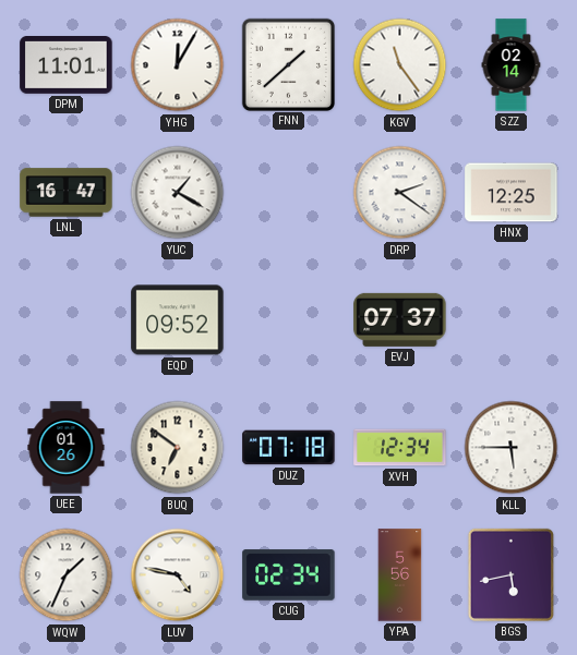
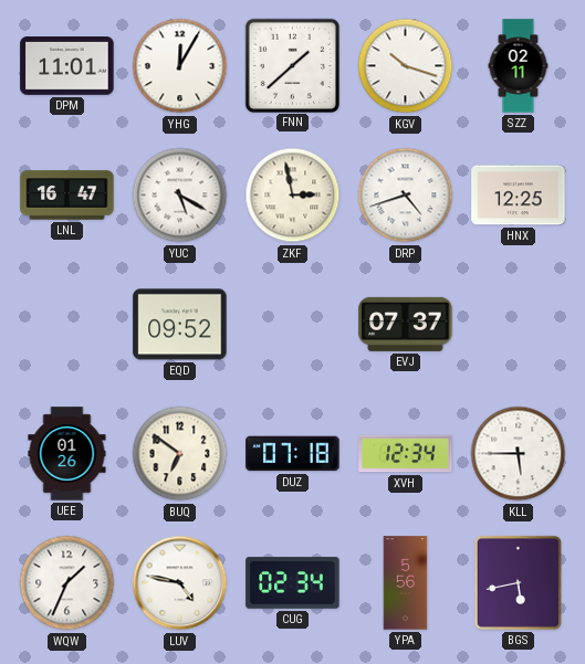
KGV: 11:24 -> 10:18
SZZ: 02:14 -> 02:11
YUC: 1:20 -> 5:20
ZKF: none -> 2:58
DRP: 2:21 -> 4:42
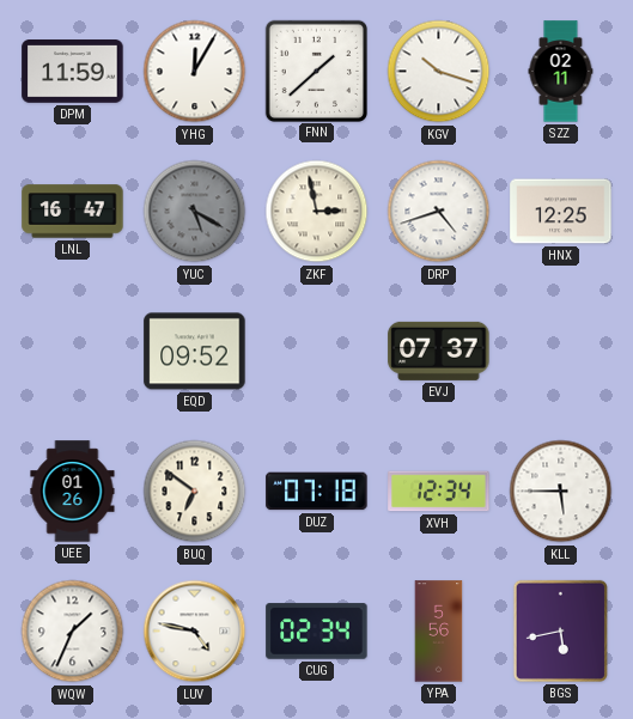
DPM: 11:01 -> 11:59
YUC dial: white -> grey
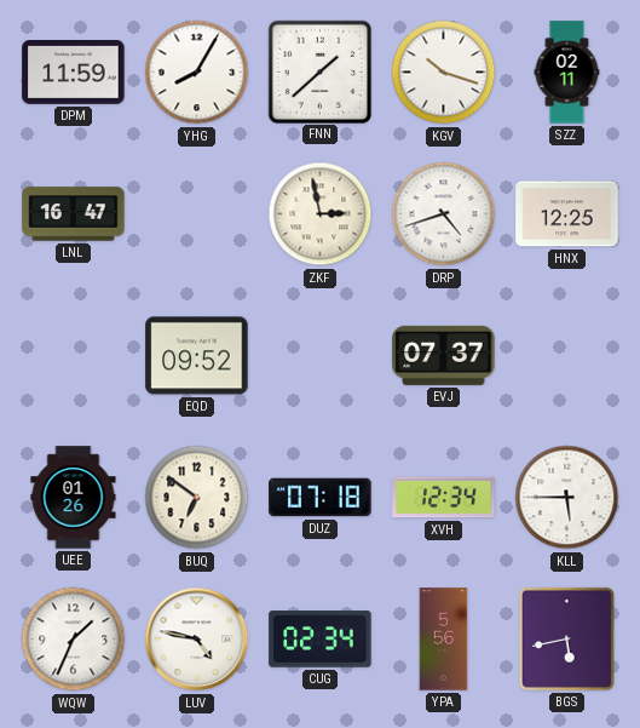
YHG: 12:05 -> 8:05
YUC: 5:20 -> none
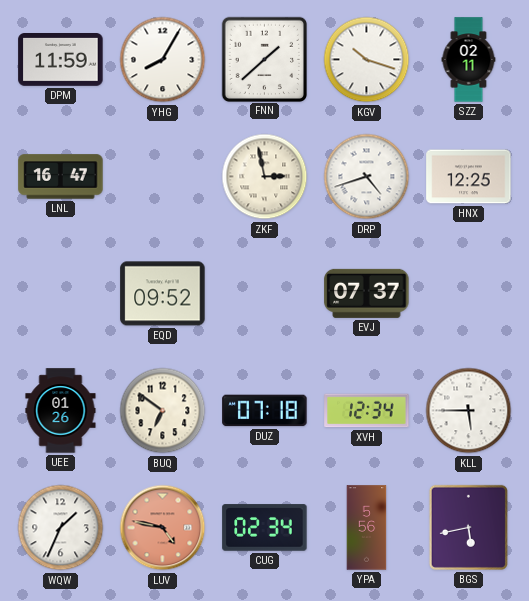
LUV dial: white -> salmon
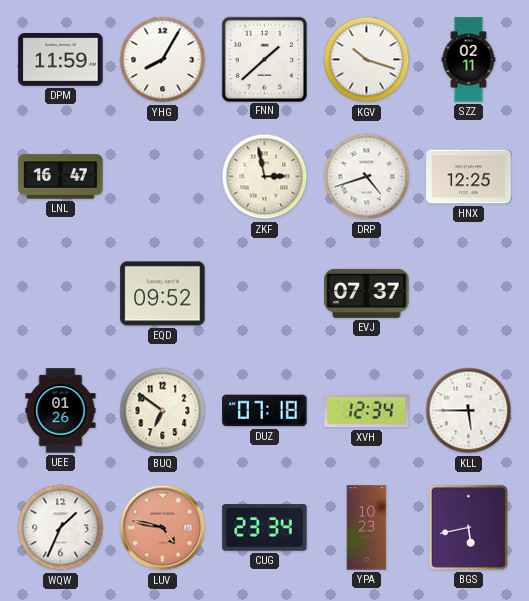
CUG: 02:34 -> 23:34
YPA: 5:56 -> 10:23
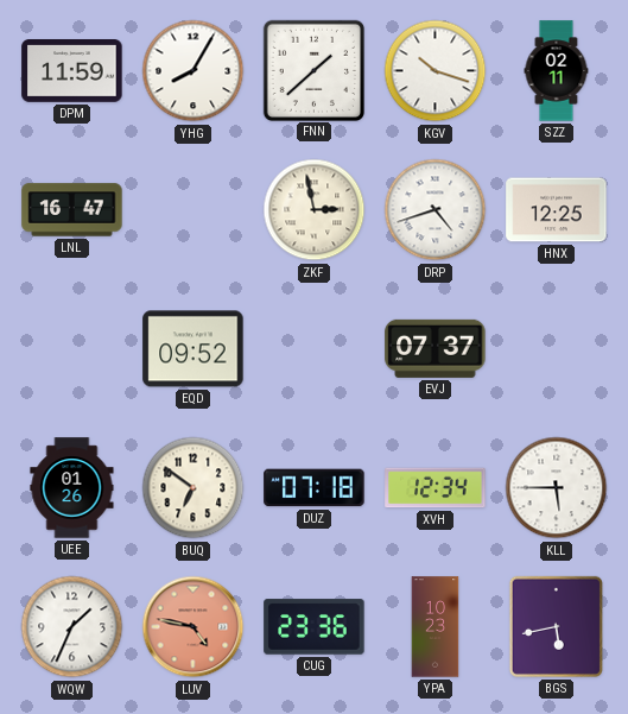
CUG: 23:34 -> 23:36
